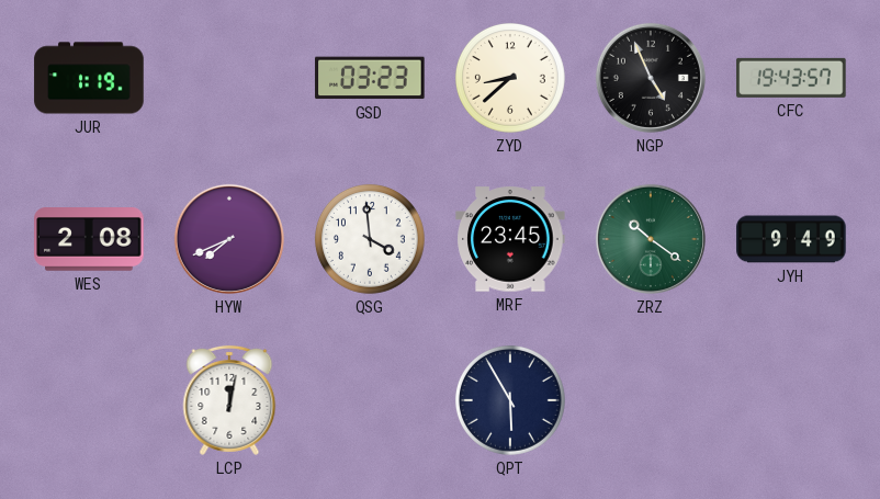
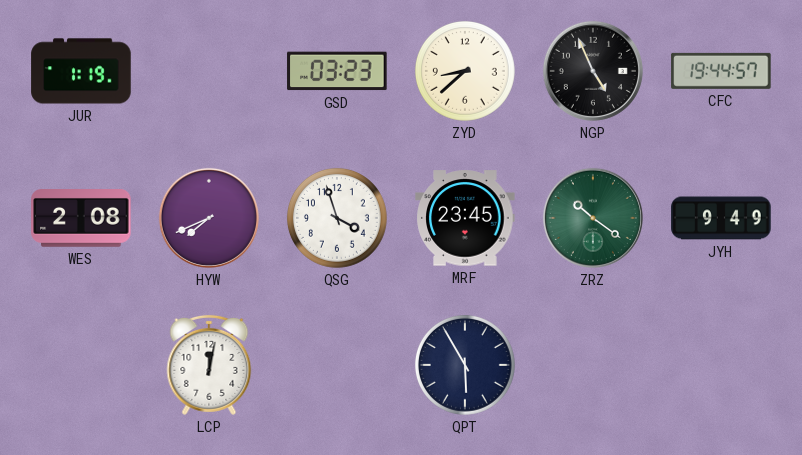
CFC: 19:43 -> 19:44
QSG: 3:59 -> 3:57
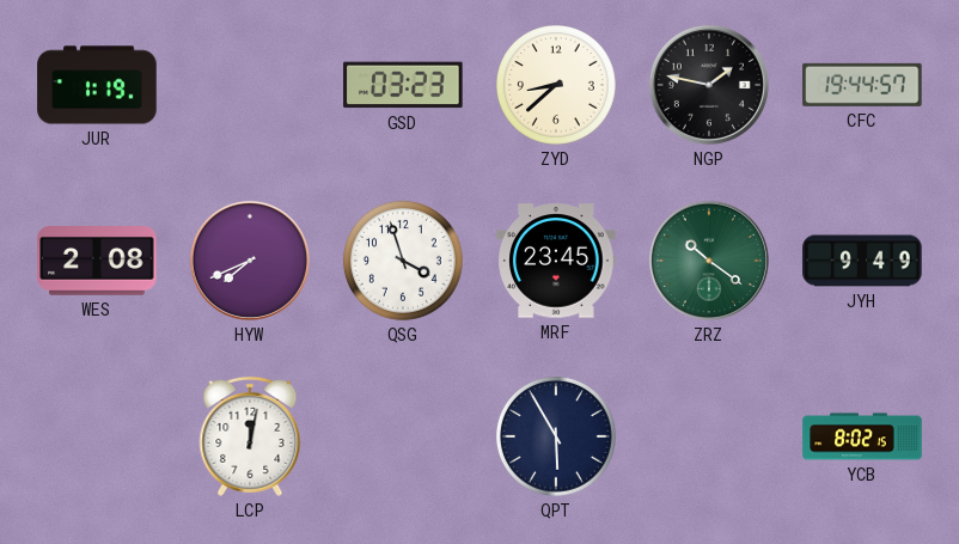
NGP: 4:56 -> 1:47
YCB: none -> 8:02
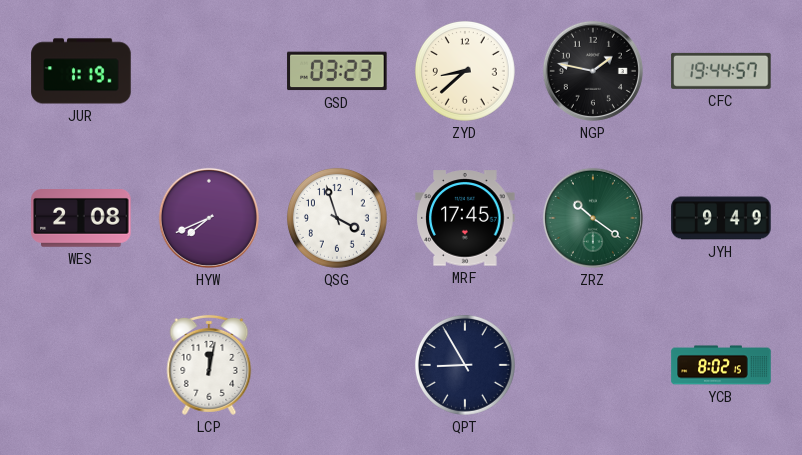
MRF: 23:45 -> 17:45
QPT: 5:55 -> 8:55
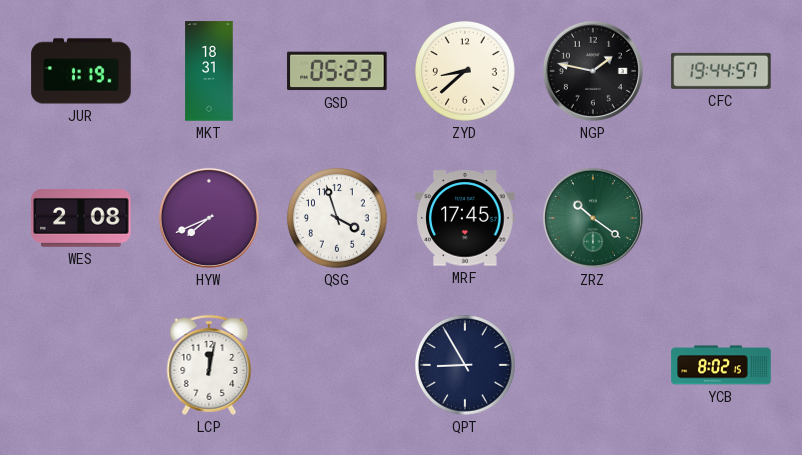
MKT: none -> 18:31
GSD: 03:23 -> 05:23
JYH: 9:49 -> none
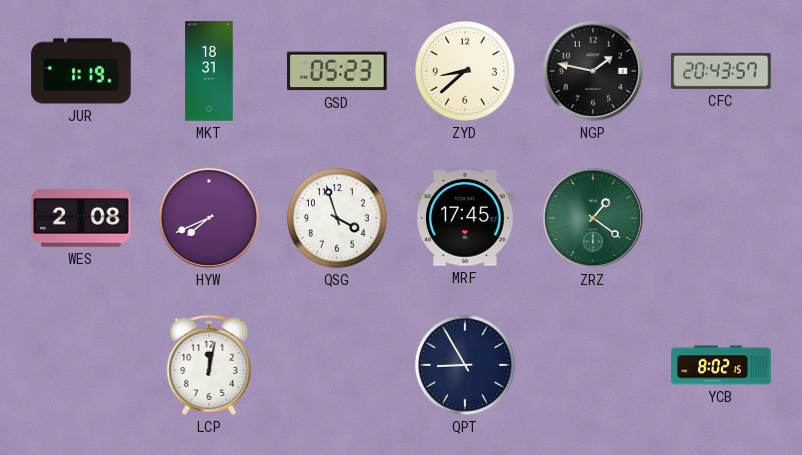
CFC: 19:44 -> 20:43
ZRZ: 10:21 -> 1:21
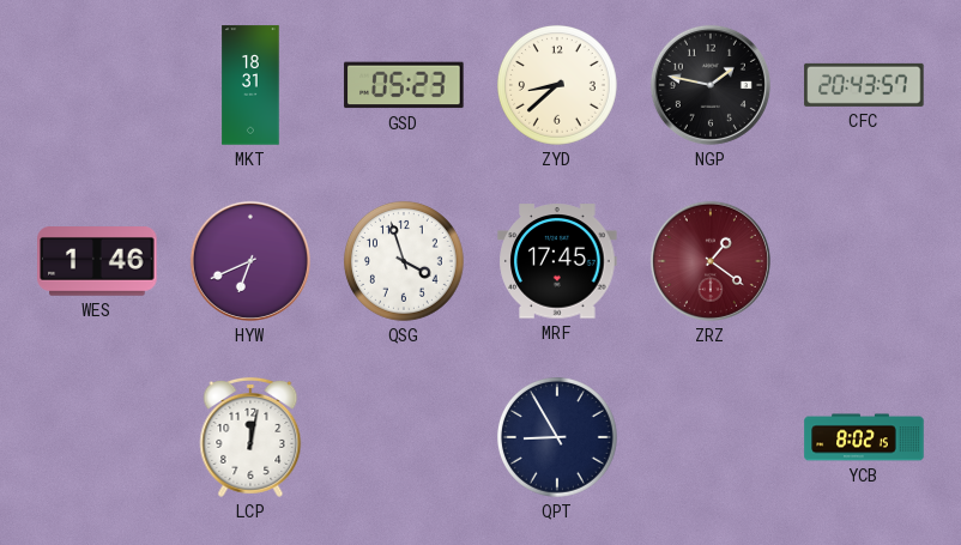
JUR: 1:19 -> none
WES: 2:08 -> 1:46
HYW: 7:41 -> 6:41
ZRZ dial: green -> burgundy
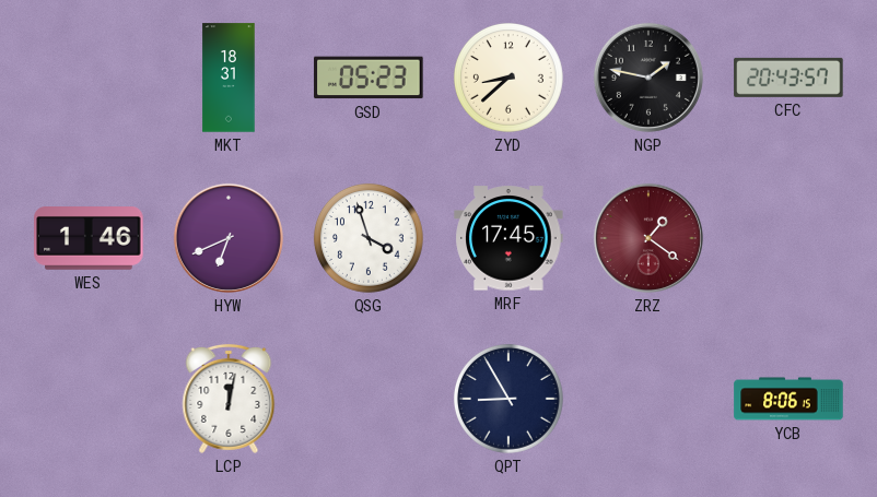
YCB: 8:02 -> 8:06
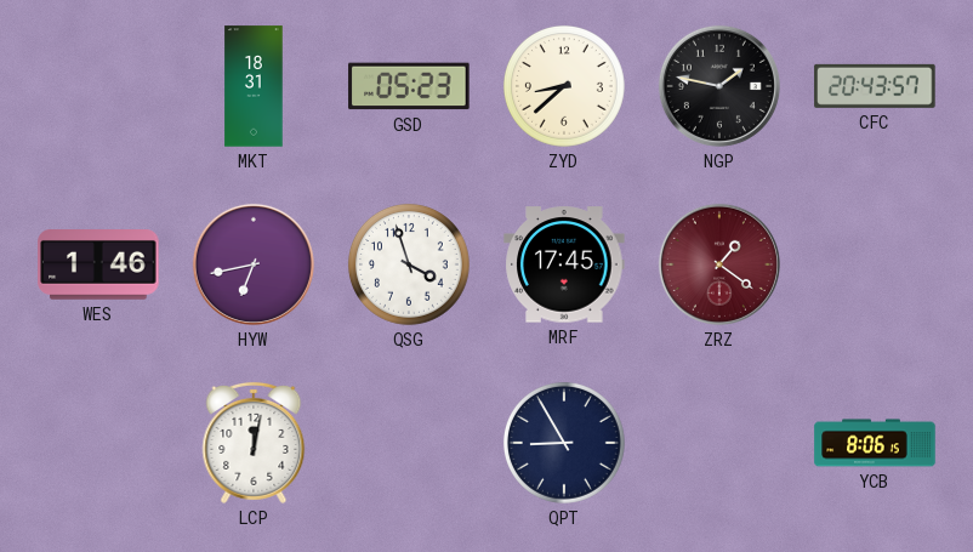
HYW: 6:41 -> 6:43
